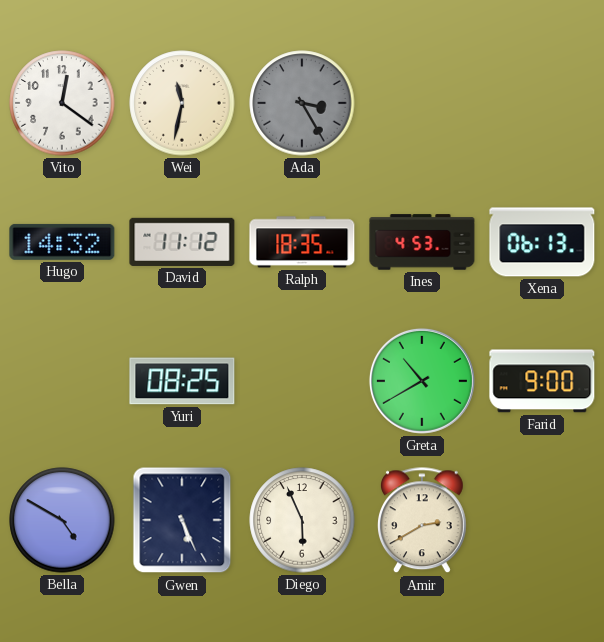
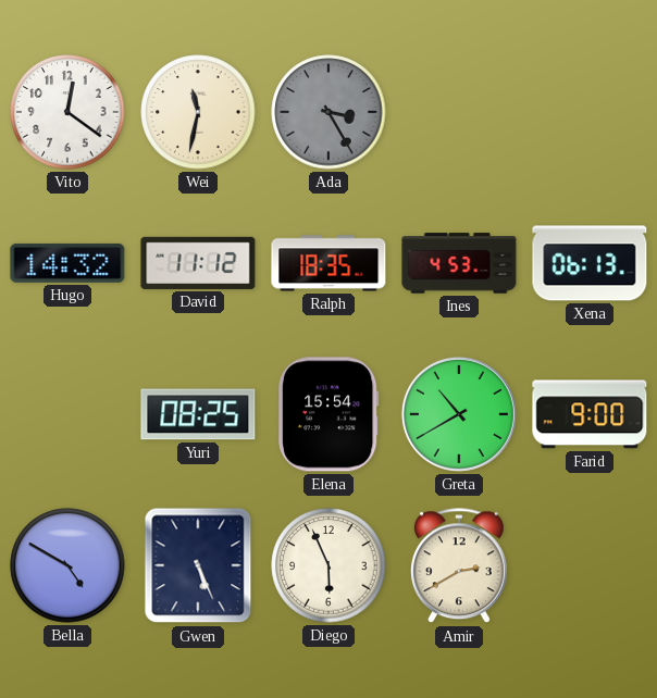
Elena: none -> 15:54
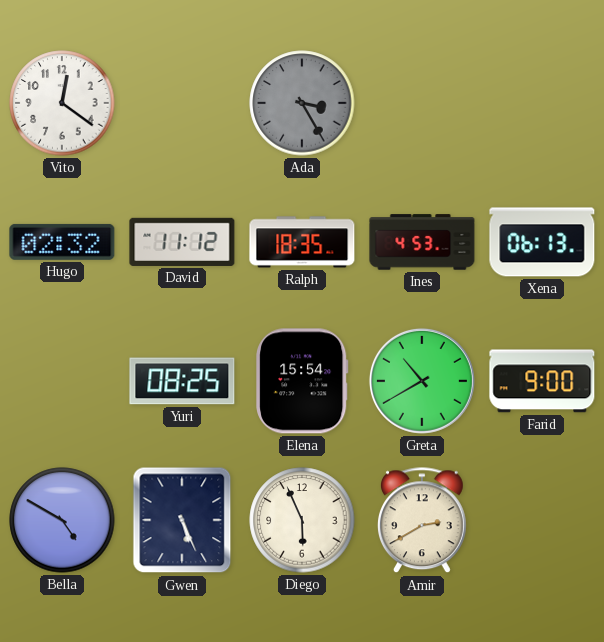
Wei: 11:32 -> none
Hugo: 14:32 -> 02:32
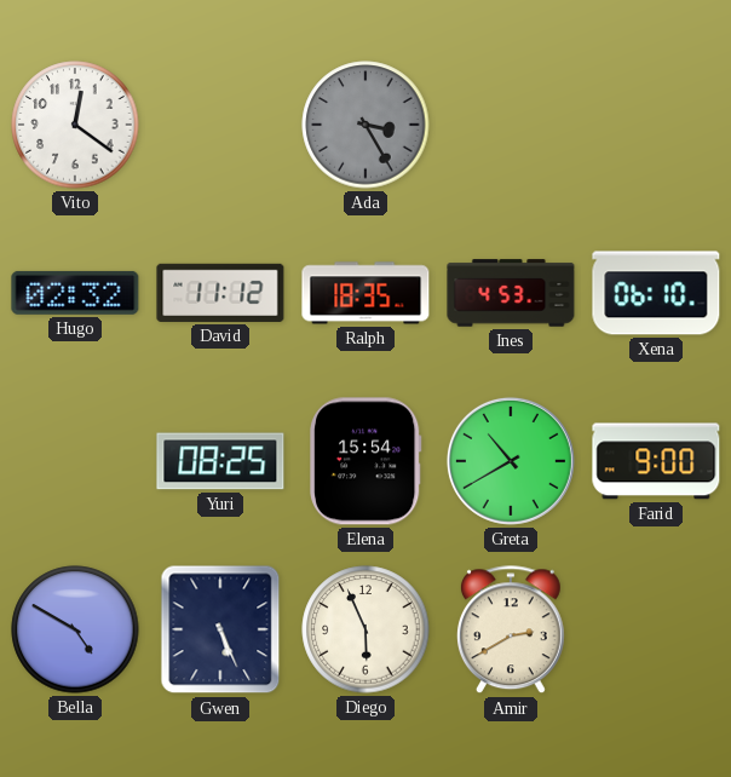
Xena: 06:13 -> 06:10
